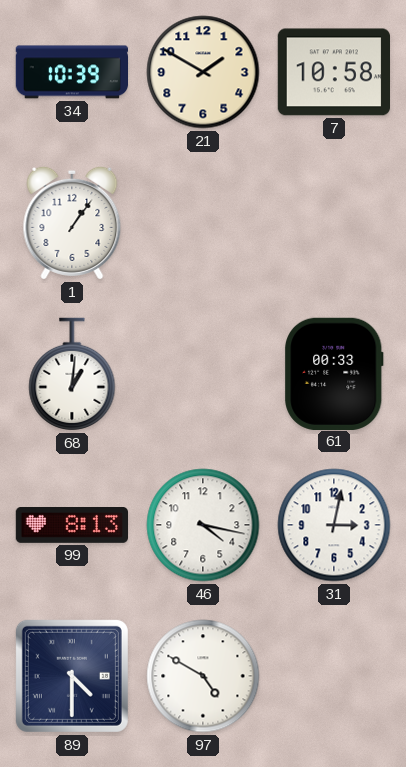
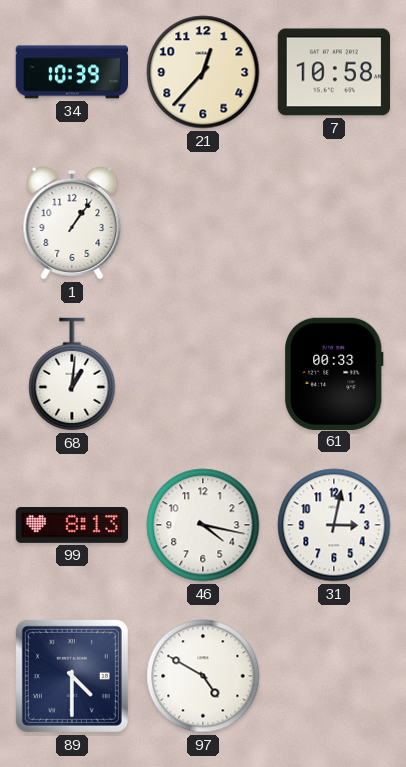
21: 1:50 -> 12:37
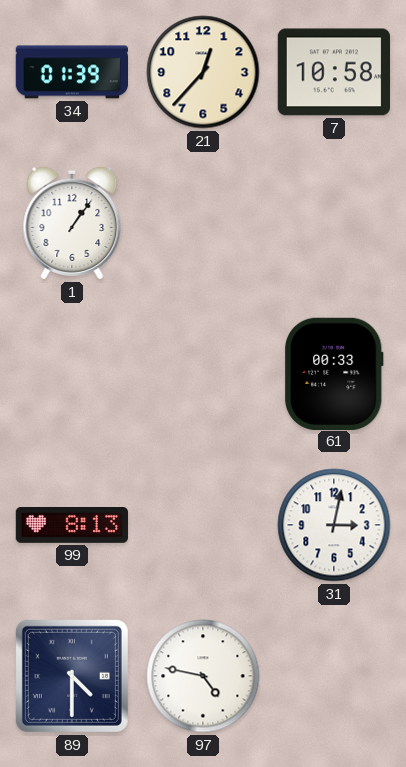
34: 10:39 -> 01:39
68: 1:01 -> none
46: 4:17 -> none
97: 4:50 -> 4:47
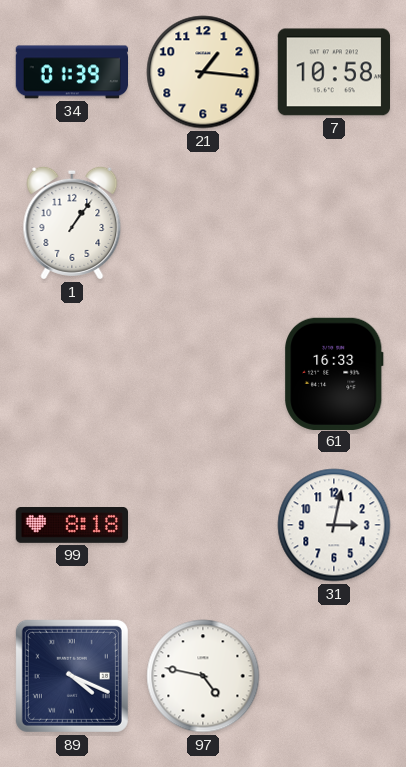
21: 12:37 -> 1:16
61: 00:33 -> 16:33
99: 8:13 -> 8:18
89: 4:30 -> 4:19
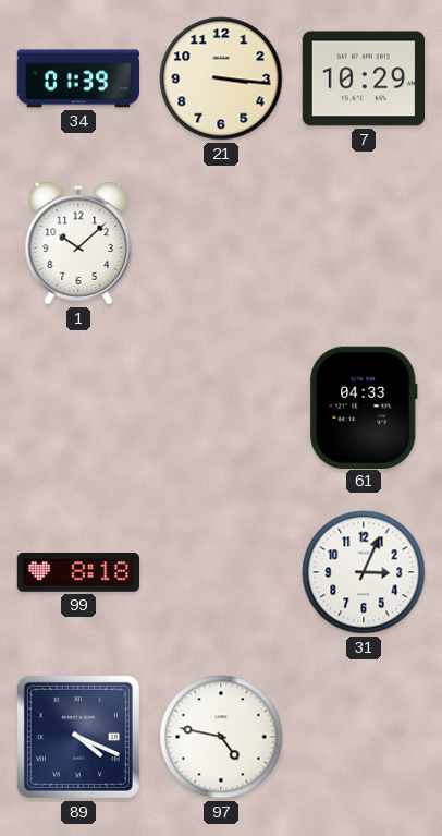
21: 1:16 -> 3:16
7: 10:58 -> 10:29
1: 1:06 -> 10:08
61: 16:33 -> 04:33
31: 3:02 -> 3:04
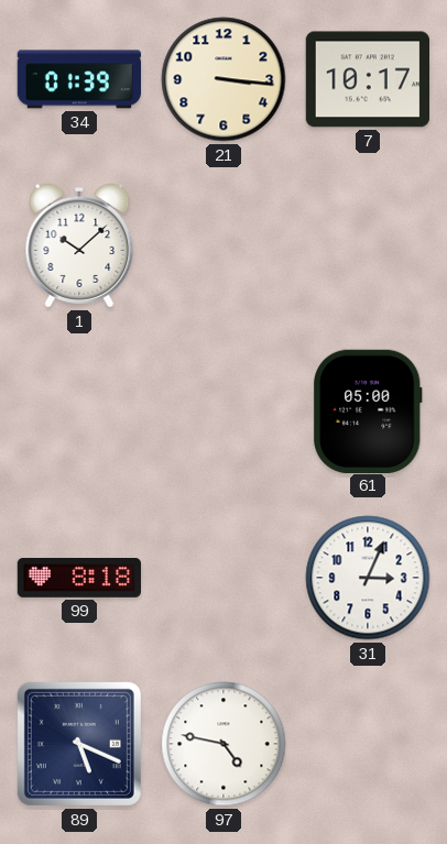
7: 10:29 -> 10:17
61: 04:33 -> 05:00
89: 4:19 -> 5:19
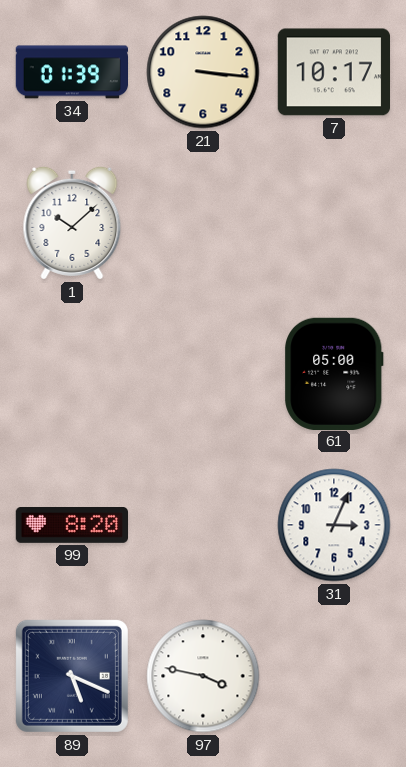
99: 8:18 -> 8:20
97: 4:47 -> 3:47
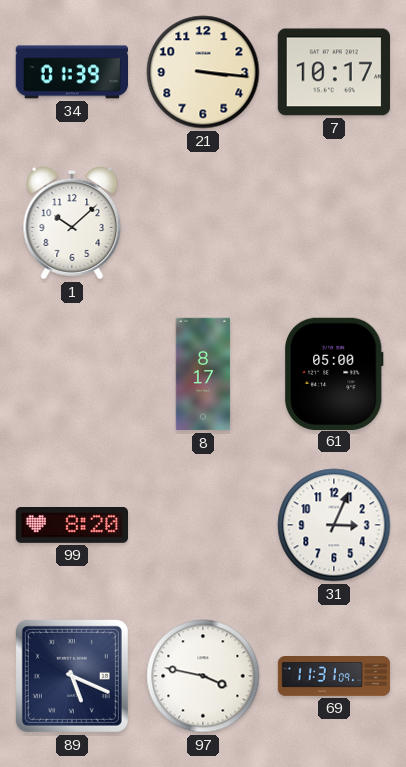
8: none -> 8:17
69: none -> 11:31
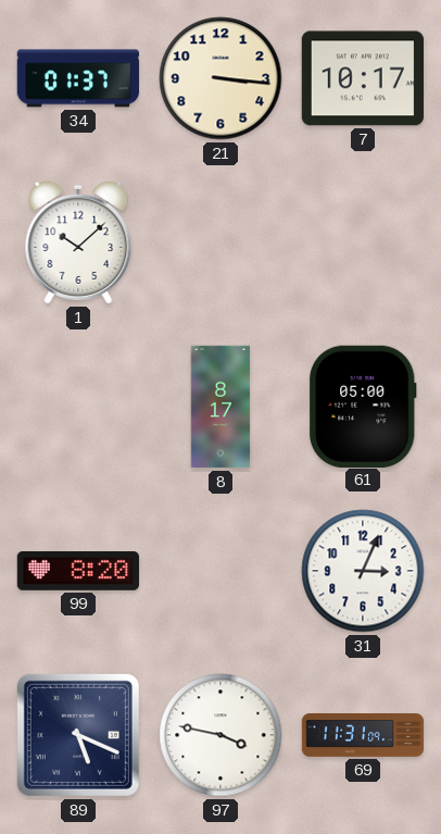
34: 01:39 -> 01:37
